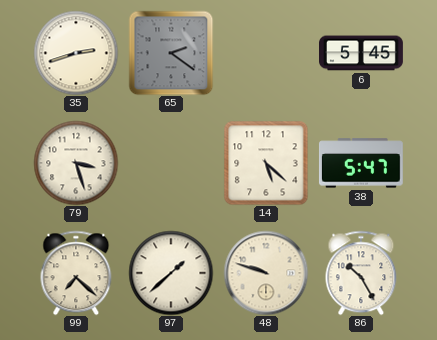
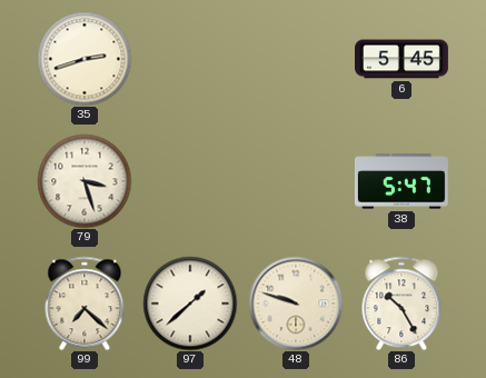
65: 2:21 -> none
14: 5:22 -> none
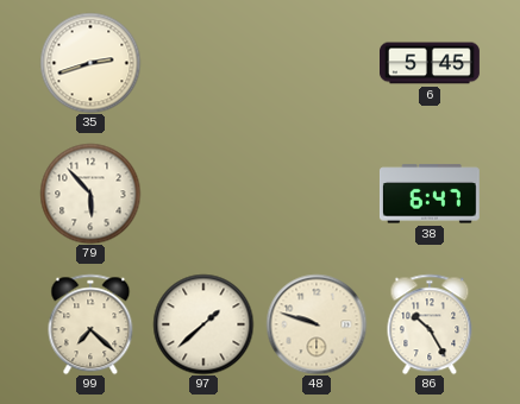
79: 3:27 -> 5:53
38: 5:47 -> 6:47
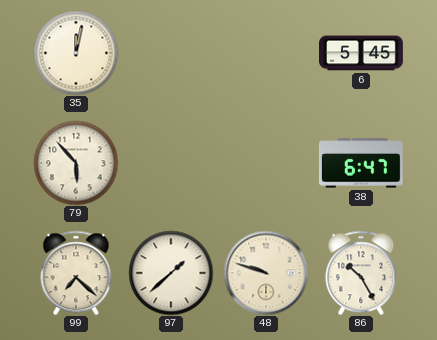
35: 2:42 -> 12:02
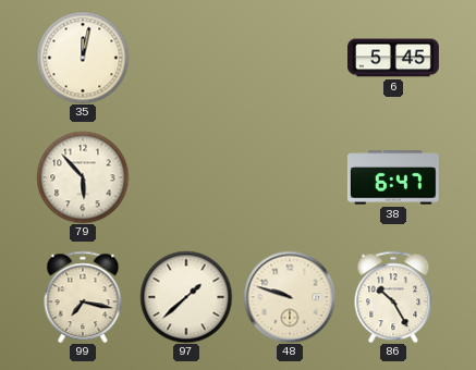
99: 7:22 -> 7:17
